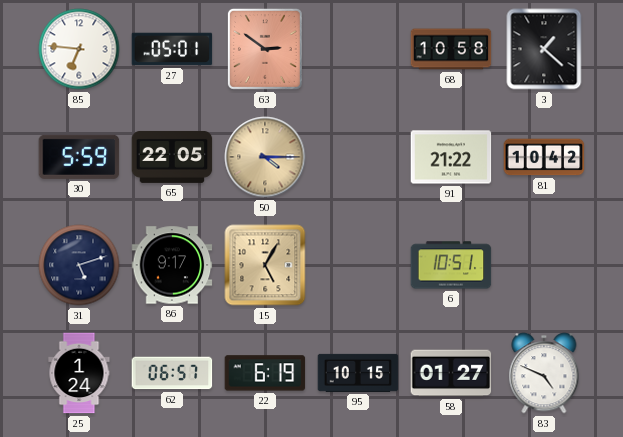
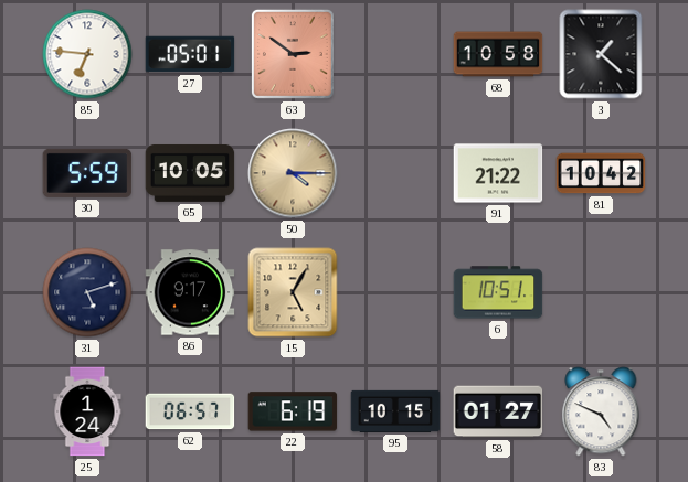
65: 22:05 -> 10:05
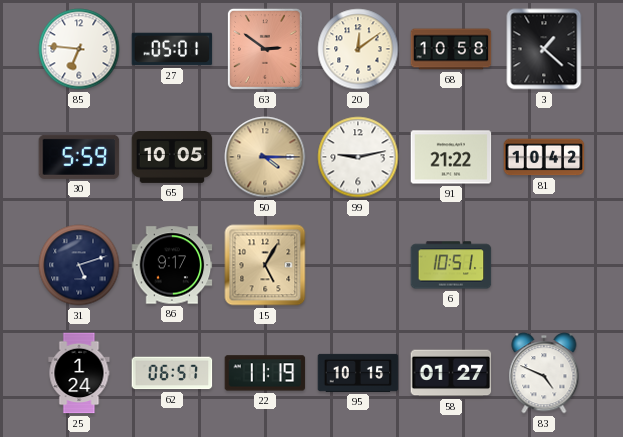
20: none -> 12:09
99: none -> 9:13
22: 6:19 -> 11:19
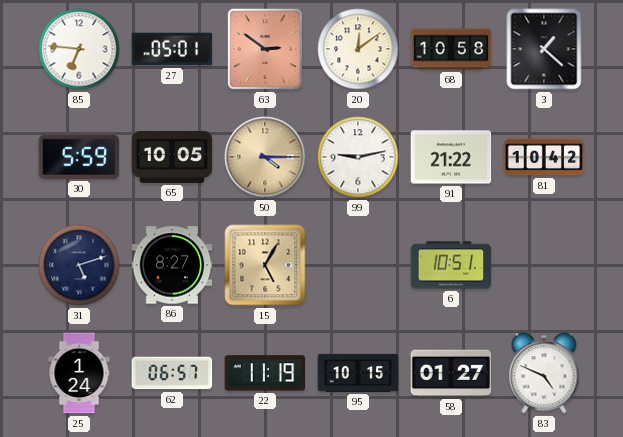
86: 9:17 -> 8:27
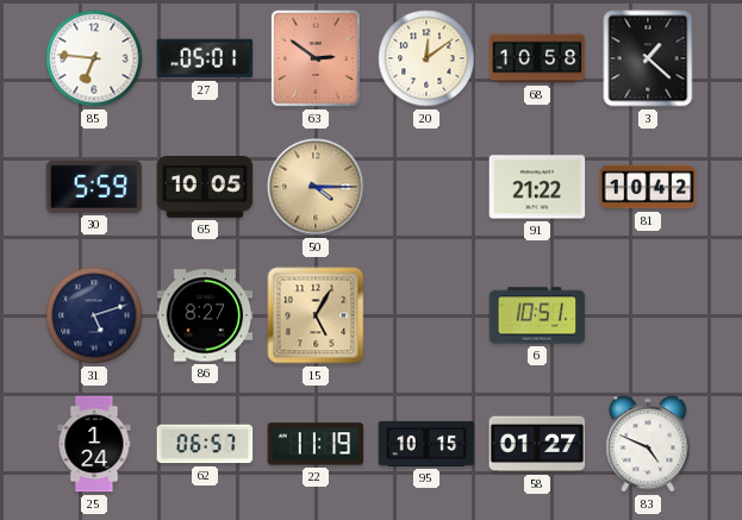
99: 9:13 -> none
